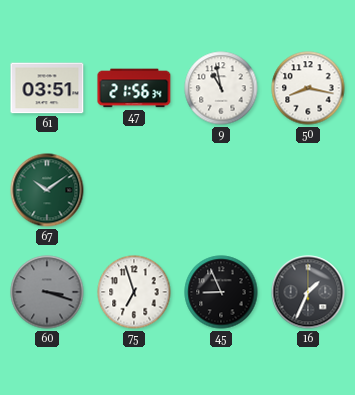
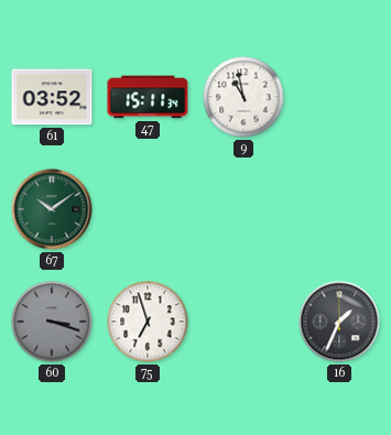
61: 03:51 -> 03:52
47: 21:56 -> 15:11
50: 8:17 -> none
45: 8:56 -> none
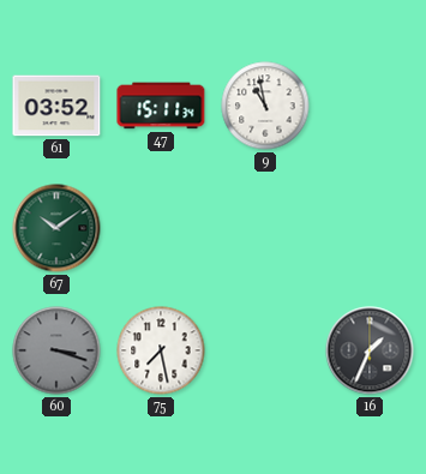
75: 6:57 -> 7:28
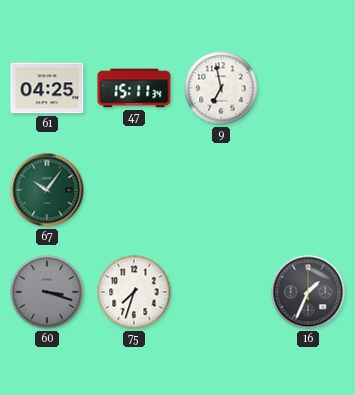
61: 03:52 -> 04:25
9: 10:58 -> 6:58
67: 10:09 -> 10:06
75: 7:28 -> 7:33
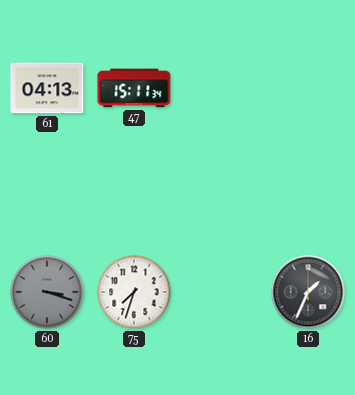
61: 04:25 -> 04:13
9: 6:58 -> none
67: 10:06 -> none
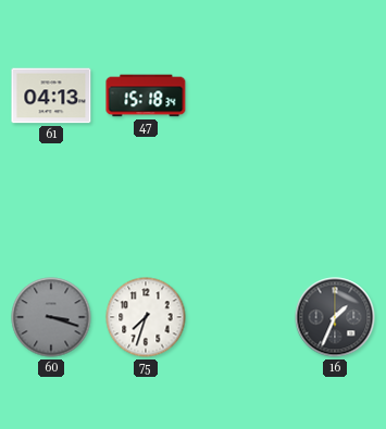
47: 15:11 -> 15:18
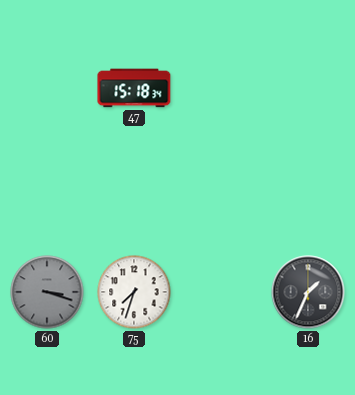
61: 04:13 -> none
